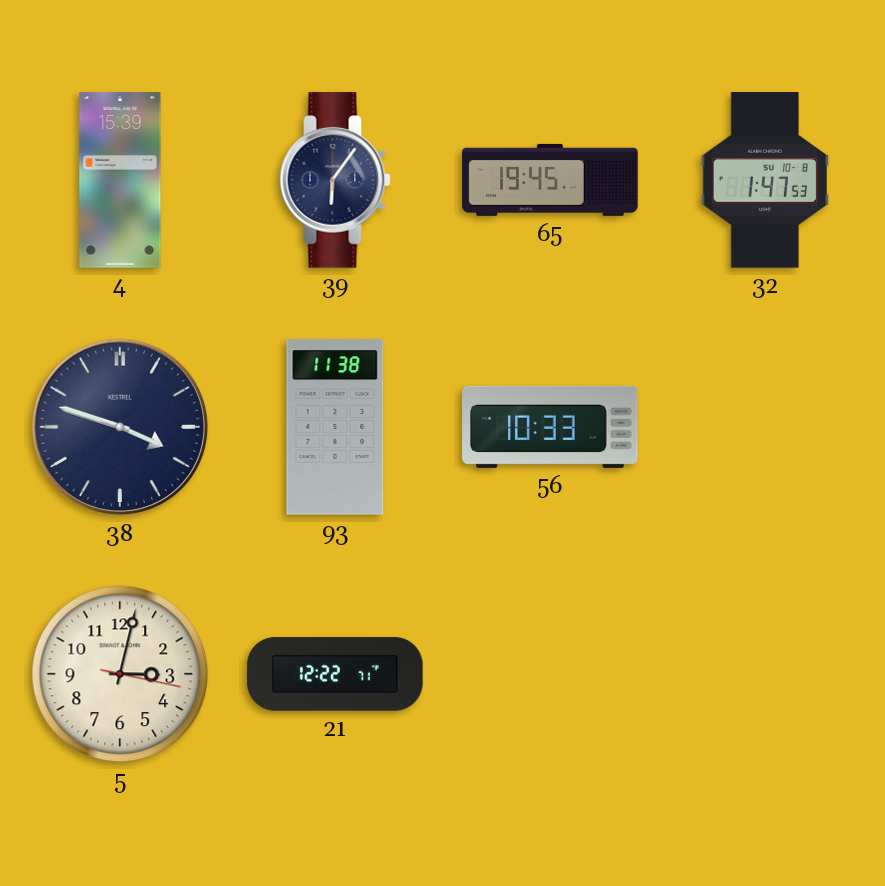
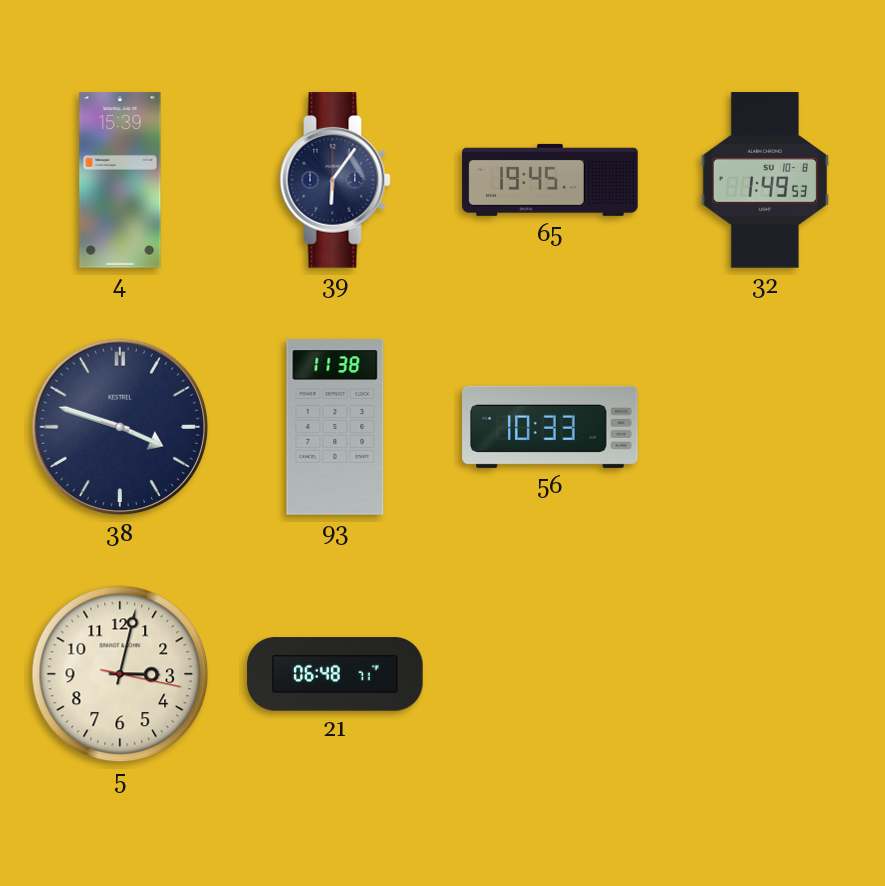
32: 1:47 -> 1:49
21: 12:22 -> 06:48
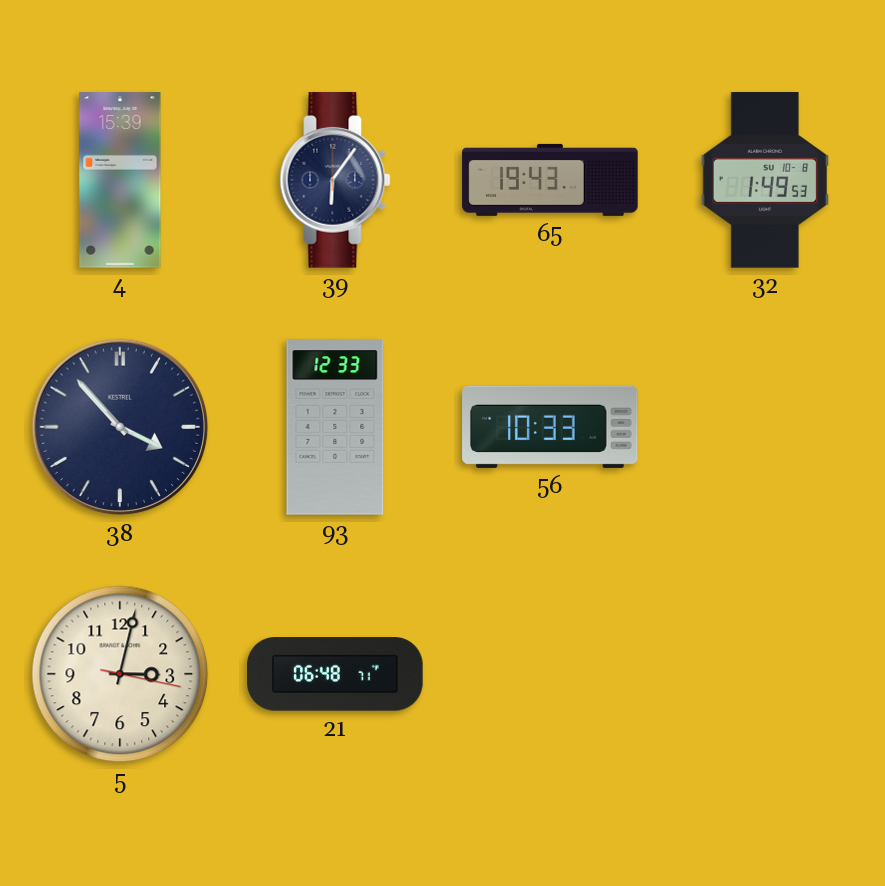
65: 19:45 -> 19:43
38: 3:48 -> 3:53
93: 11:38 -> 12:33
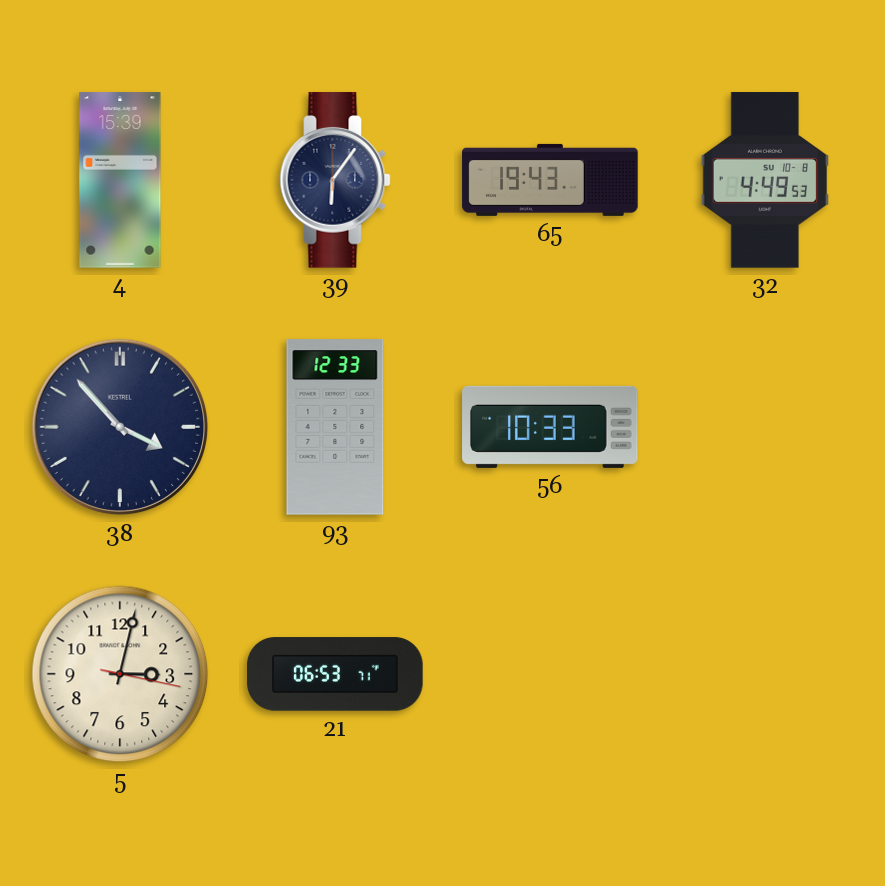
32: 1:49 -> 4:49
21: 06:48 -> 06:53
